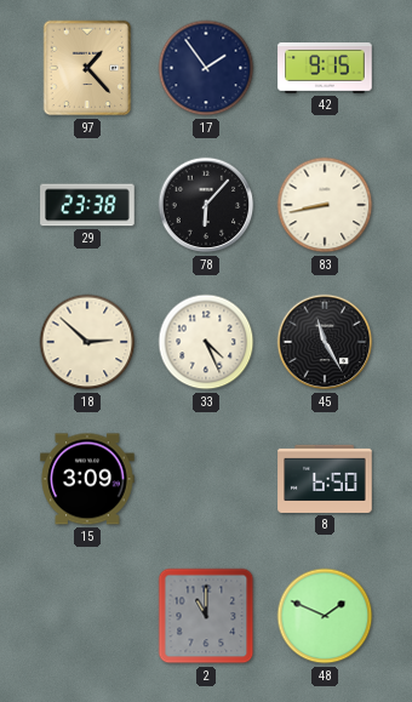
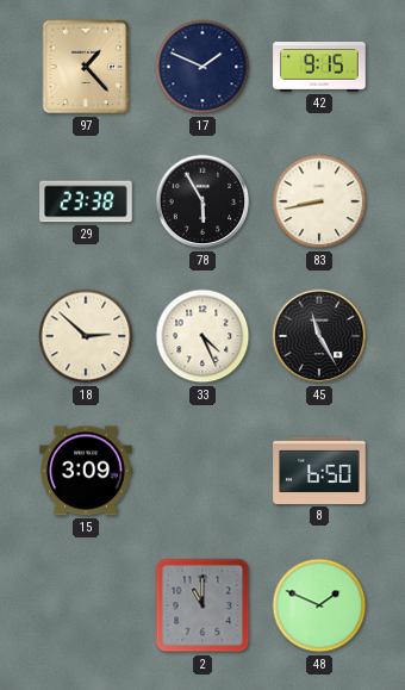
17: 1:54 -> 1:49
78: 6:07 -> 5:55
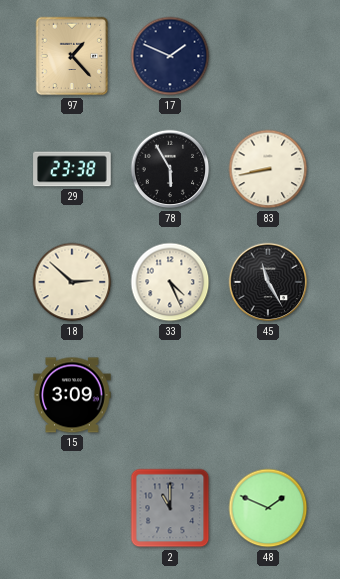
42: 9:15 -> none
8: 6:50 -> none
